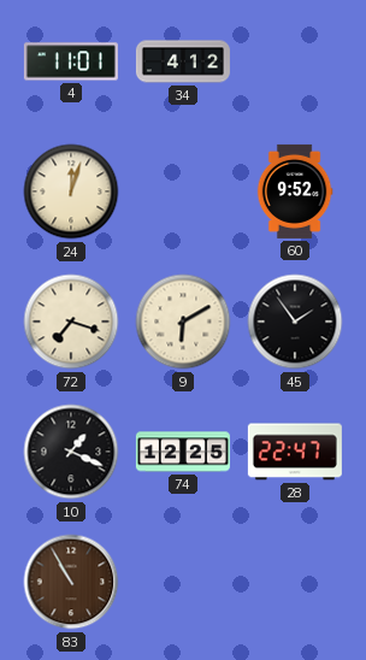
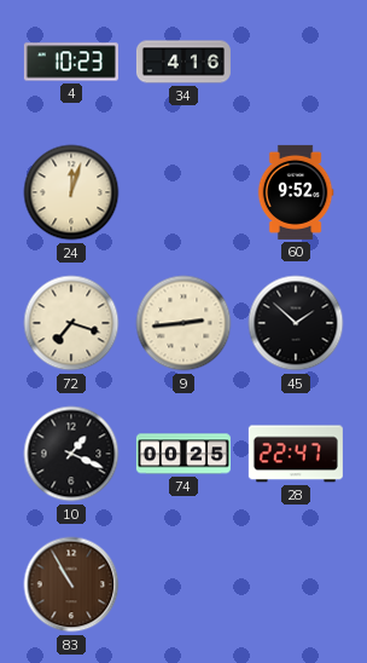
4: 11:01 -> 10:23
34: 4:12 -> 4:16
9: 6:10 -> 2:44
45: 1:54 -> 1:52
74: 12:25 -> 00:25
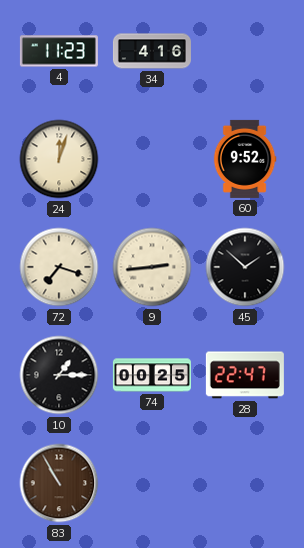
4: 10:23 -> 11:23
10: 1:19 -> 1:15
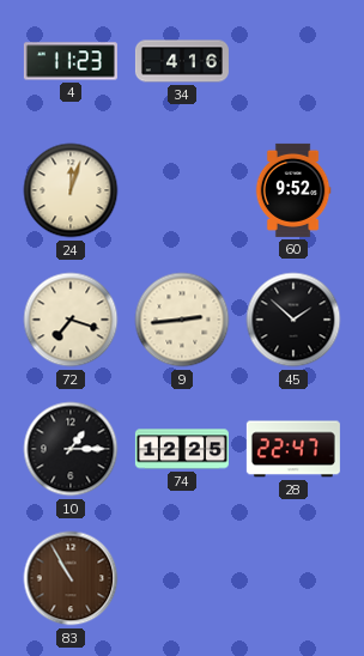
74: 00:25 -> 12:25
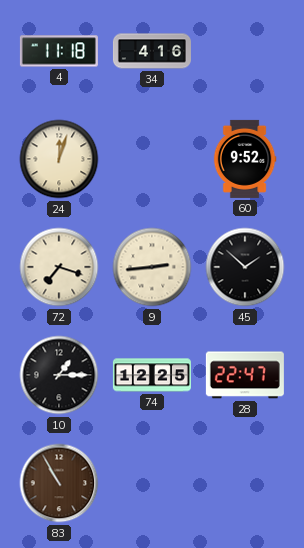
4: 11:23 -> 11:18
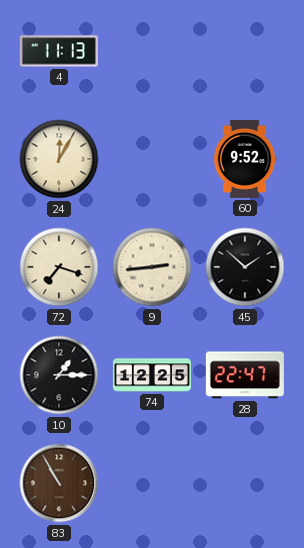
4: 11:18 -> 11:13
34: 4:16 -> none
24: 12:03 -> 12:05
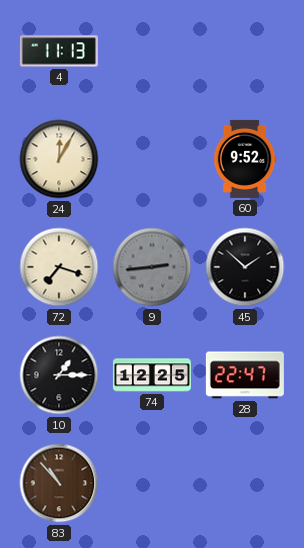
9 dial: cream -> grey
83: 10:55 -> 10:53
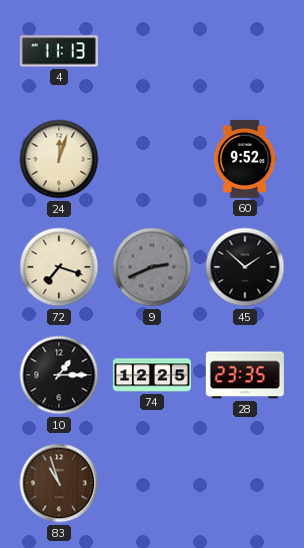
24: 12:05 -> 12:03
9: 2:44 -> 2:41
28: 22:47 -> 23:35
83: 10:53 -> 10:57
